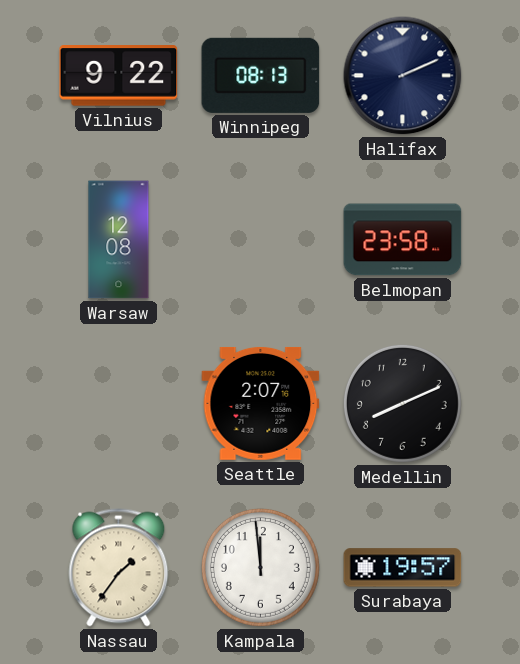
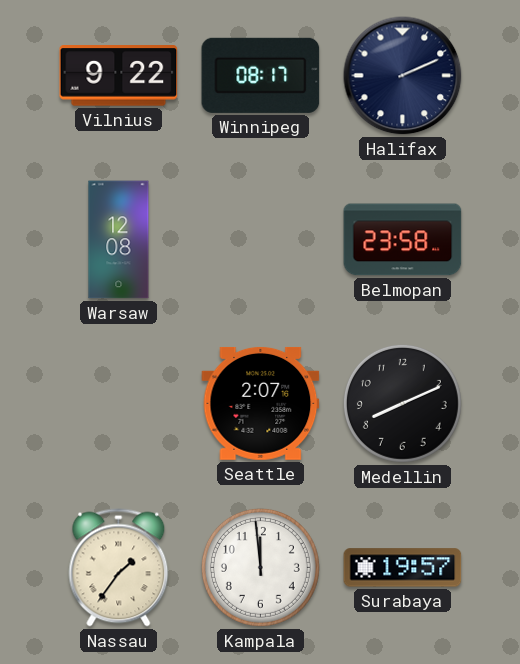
Winnipeg: 08:13 -> 08:17
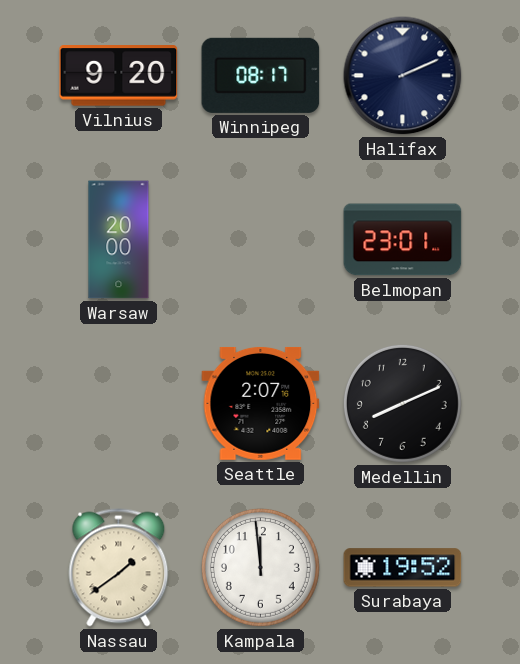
Vilnius: 9:22 -> 9:20
Warsaw: 12:08 -> 20:00
Belmopan: 23:58 -> 23:01
Nassau: 1:36 -> 1:39
Surabaya: 19:57 -> 19:52
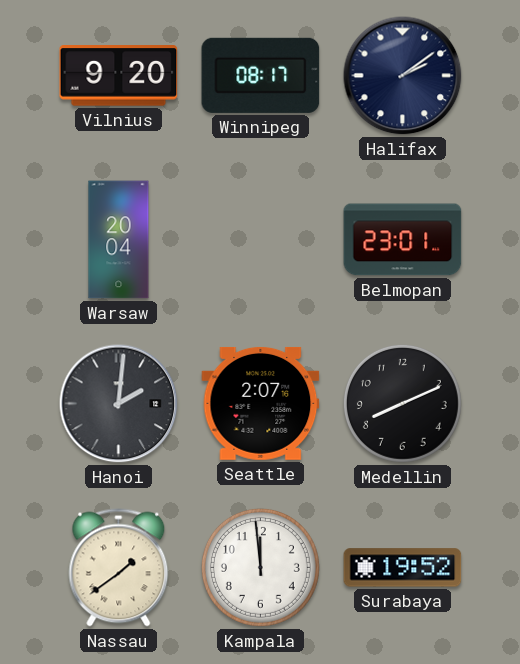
Halifax: 2:11 -> 2:09
Warsaw: 20:00 -> 20:04
Hanoi: none -> 2:01
